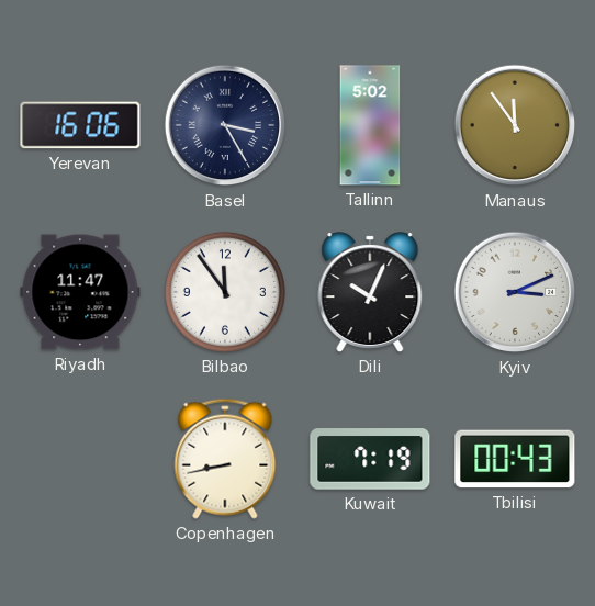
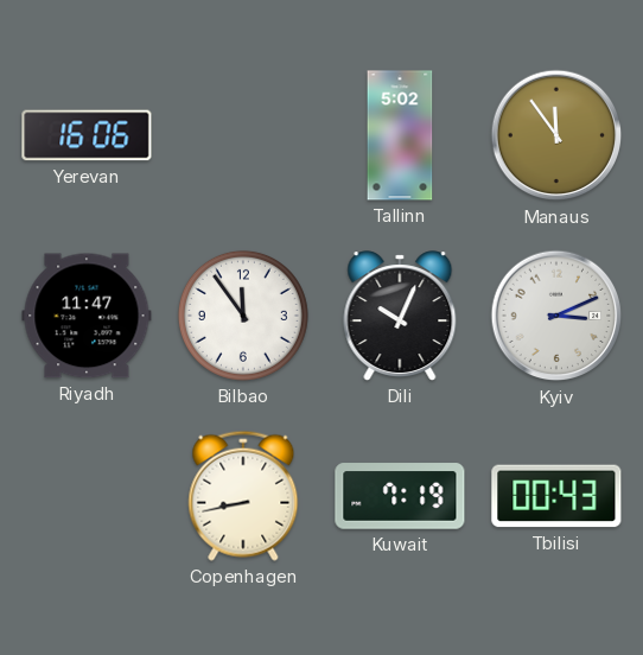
Basel: 3:25 -> none
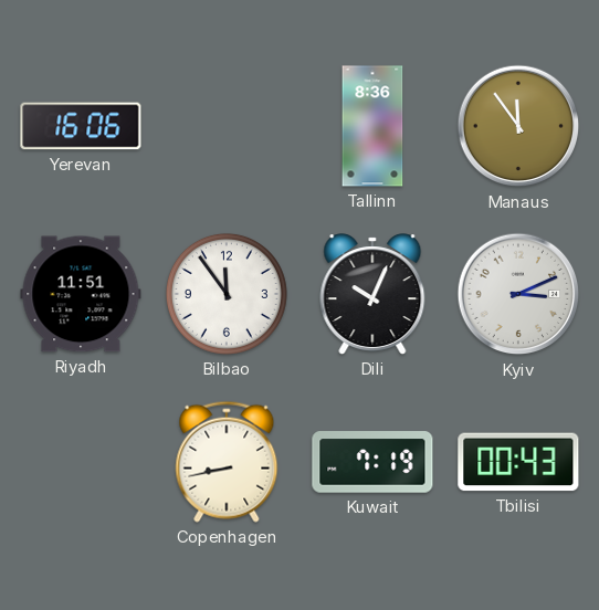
Tallinn: 5:02 -> 8:36
Riyadh: 11:47 -> 11:51
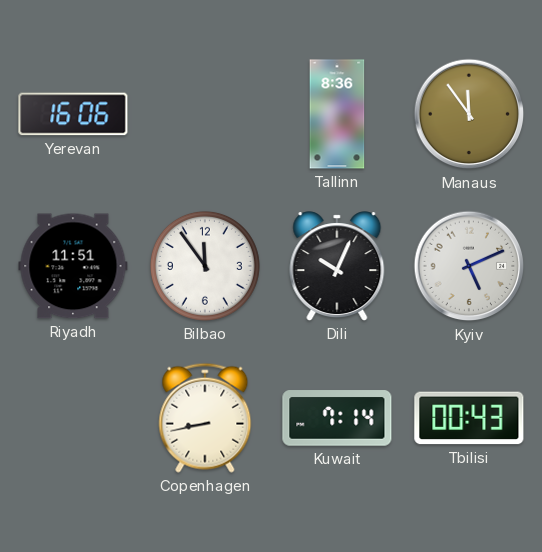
Kyiv: 3:11 -> 5:11
Kuwait: 7:19 -> 7:14
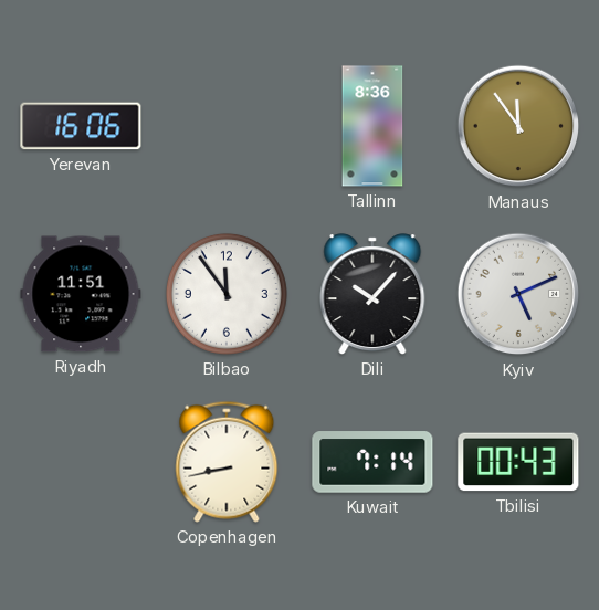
Dili: 10:04 -> 10:07
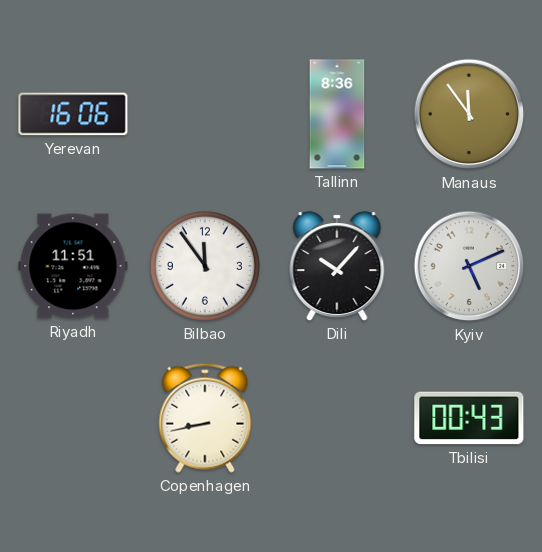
Kuwait: 7:14 -> none
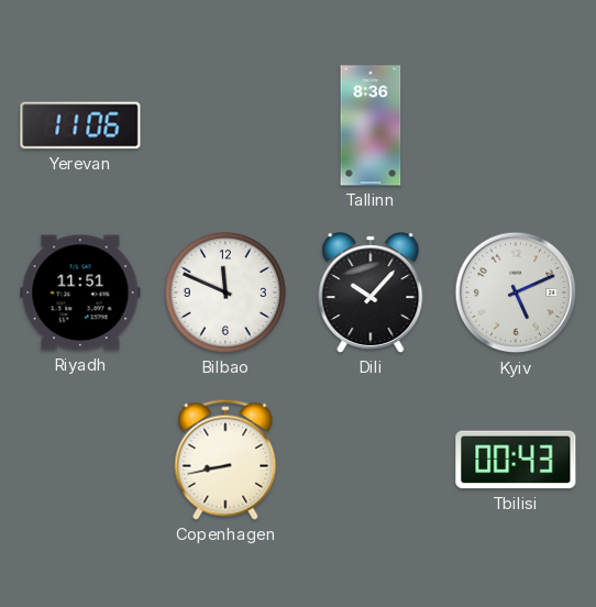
Yerevan: 16:06 -> 11:06
Manaus: 11:54 -> none
Bilbao: 11:54 -> 11:49
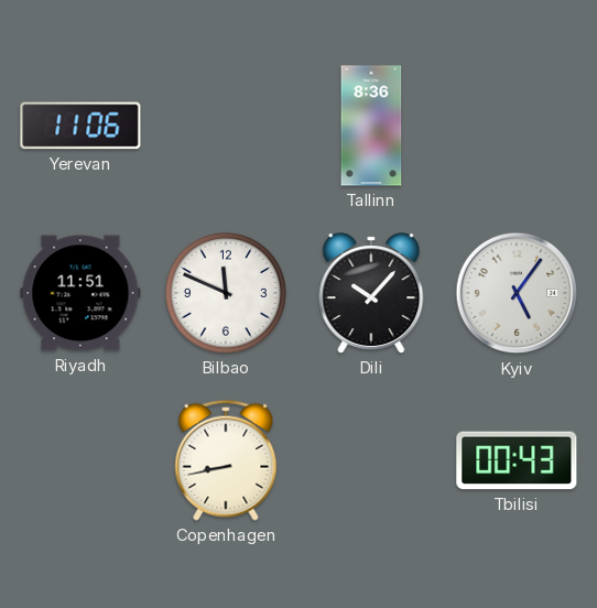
Kyiv: 5:11 -> 5:06
